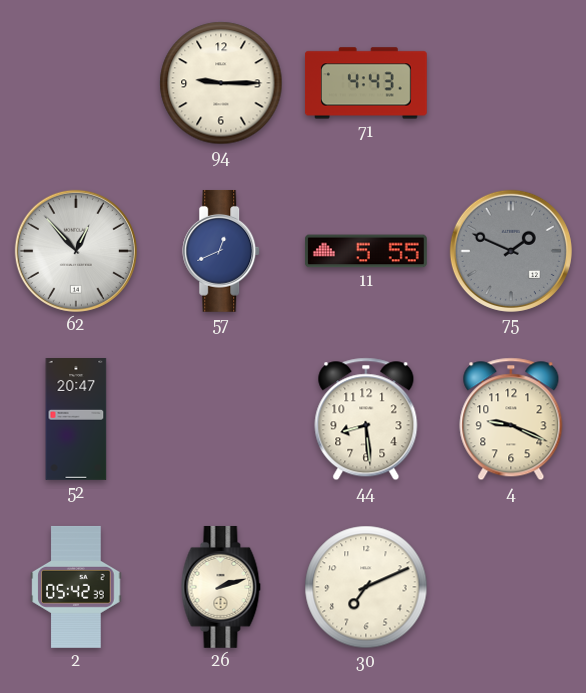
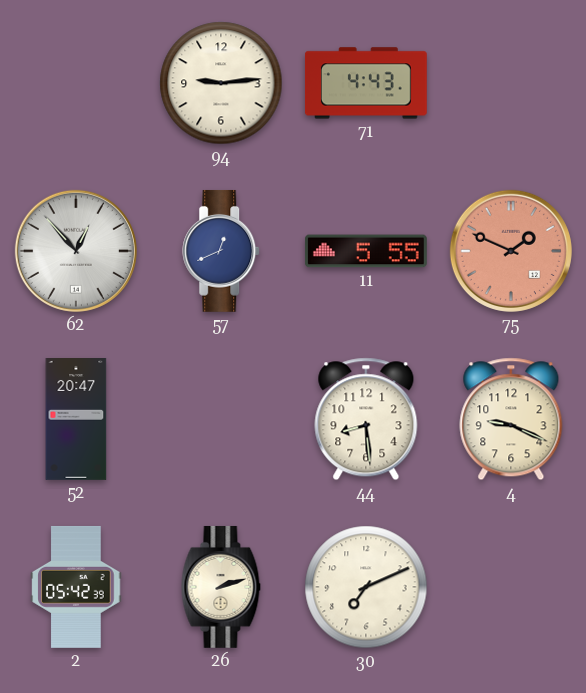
94: 9:15 -> 9:14
75 dial: grey -> salmon
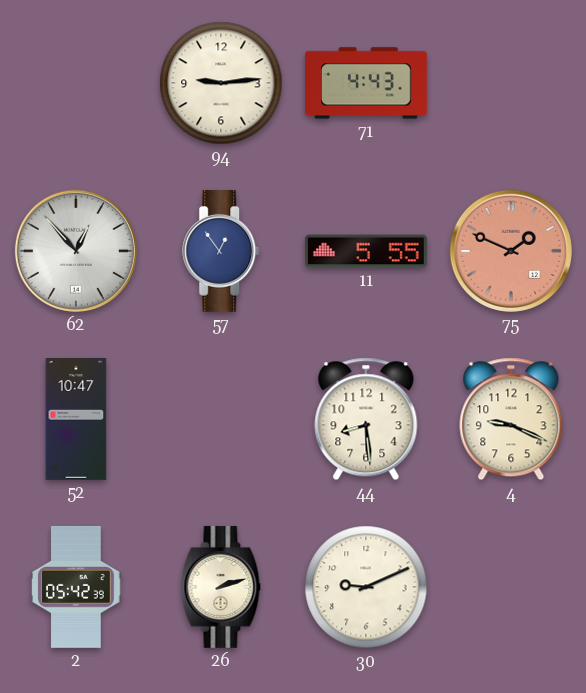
57: 12:41 -> 12:54
52: 20:47 -> 10:47
30: 7:11 -> 9:11
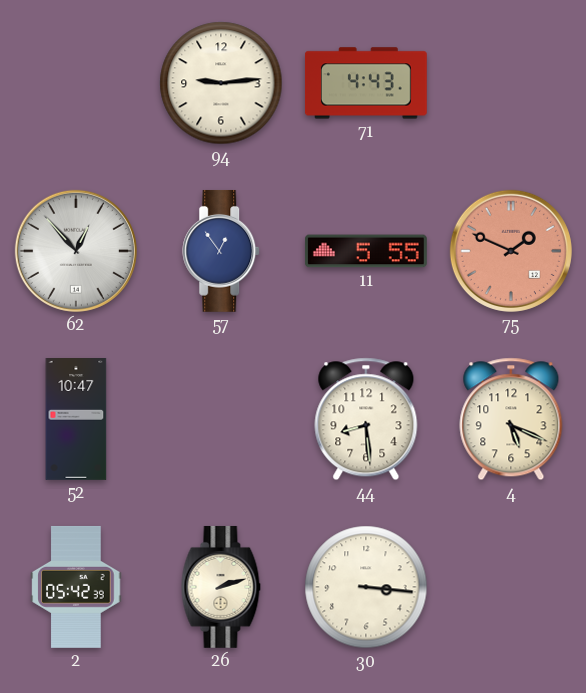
4: 9:19 -> 5:19
30: 9:11 -> 3:16
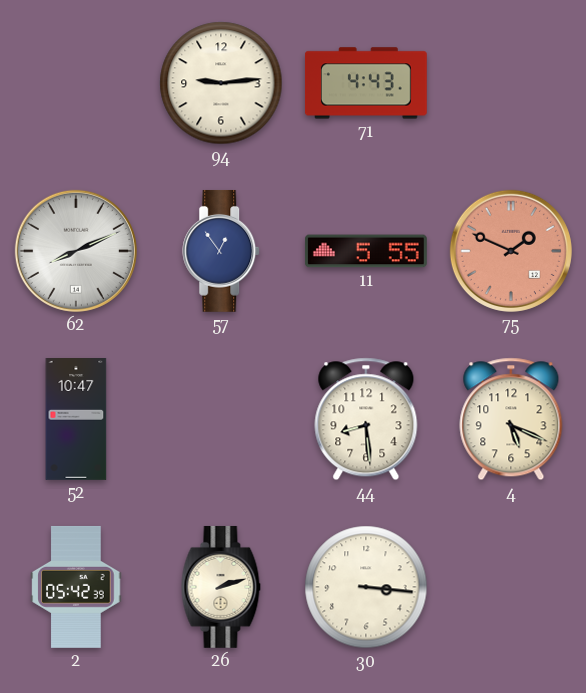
62: 12:53 -> 8:11
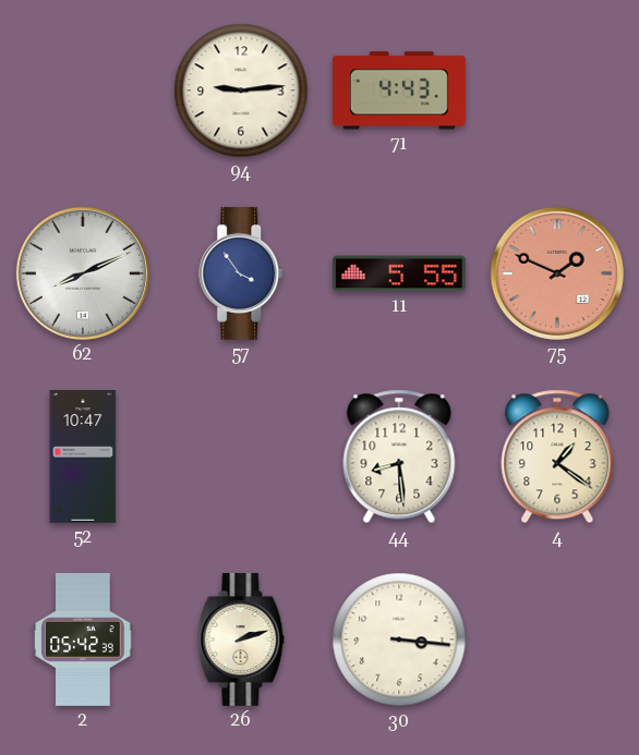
57: 12:54 -> 3:54
4: 5:19 -> 1:21
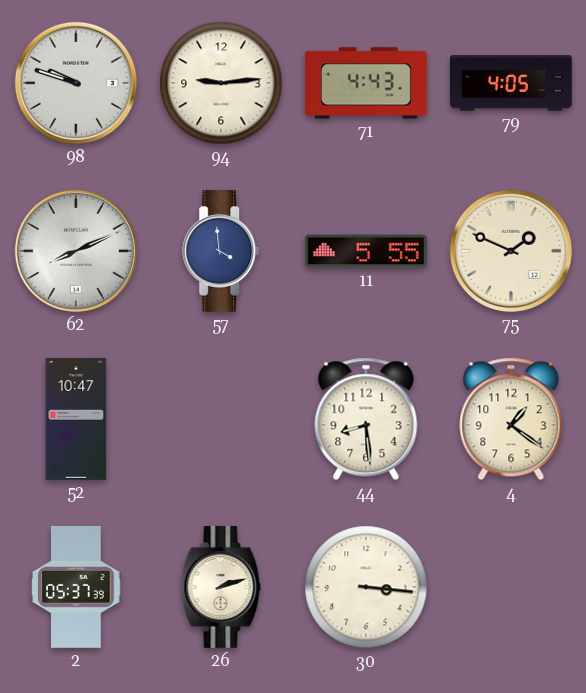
98: none -> 9:48
79: none -> 4:05
57: 3:54 -> 3:59
75 dial: salmon -> cream
2: 05:42 -> 05:37
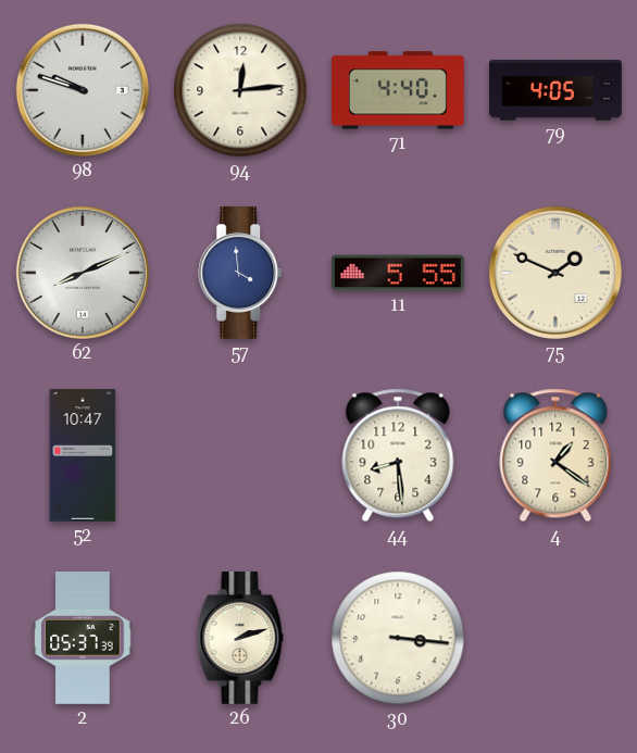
94: 9:14 -> 12:14
71: 4:43 -> 4:40
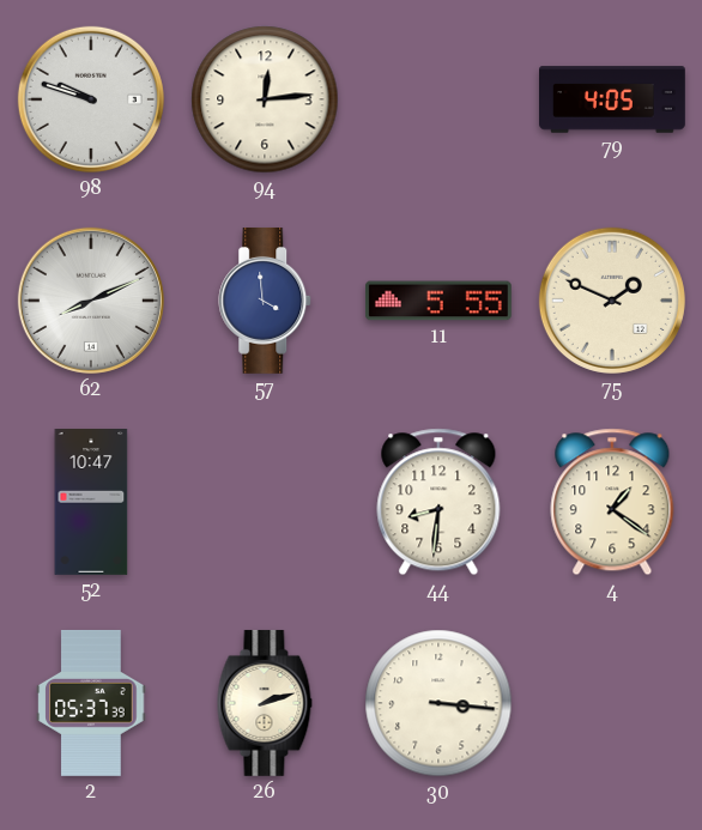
71: 4:40 -> none
44: 8:29 -> 8:31
